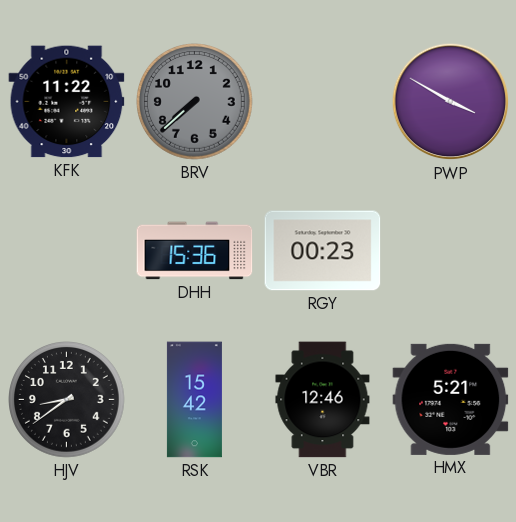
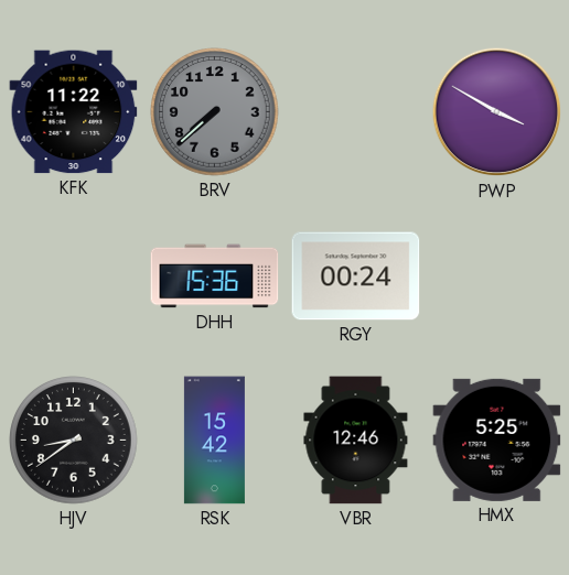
RGY: 00:23 -> 00:24
HMX: 5:21 -> 5:25
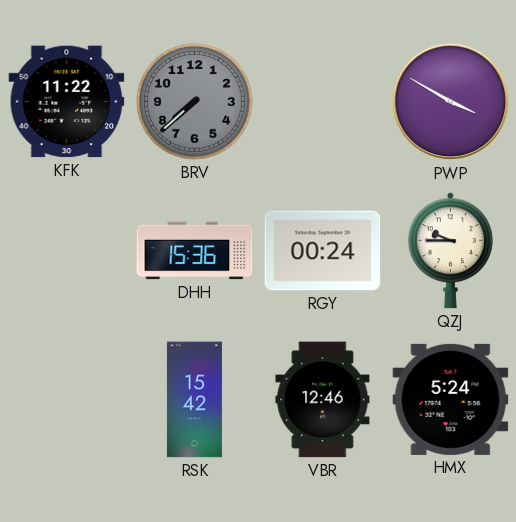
QZJ: none -> 9:45
HJV: 8:39 -> none
HMX: 5:25 -> 5:24
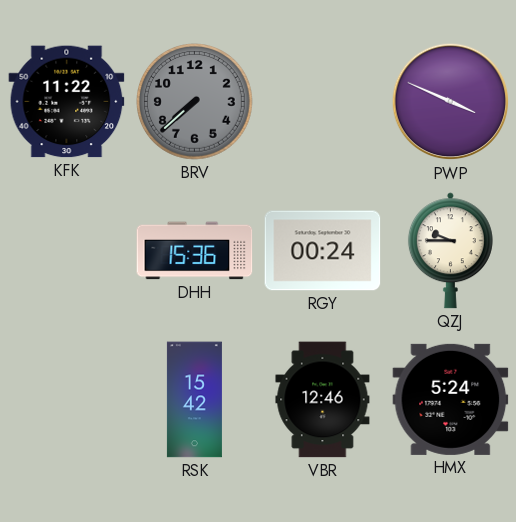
PWP: 3:50 -> 3:49
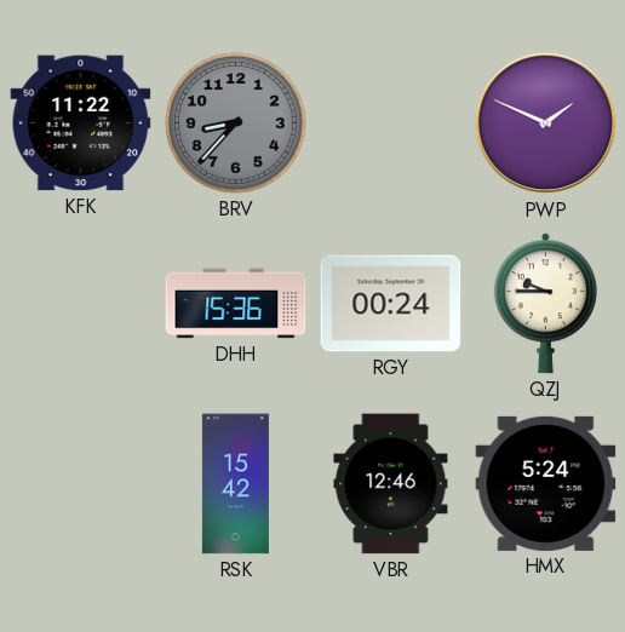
BRV: 7:38 -> 8:37
PWP: 3:49 -> 1:49
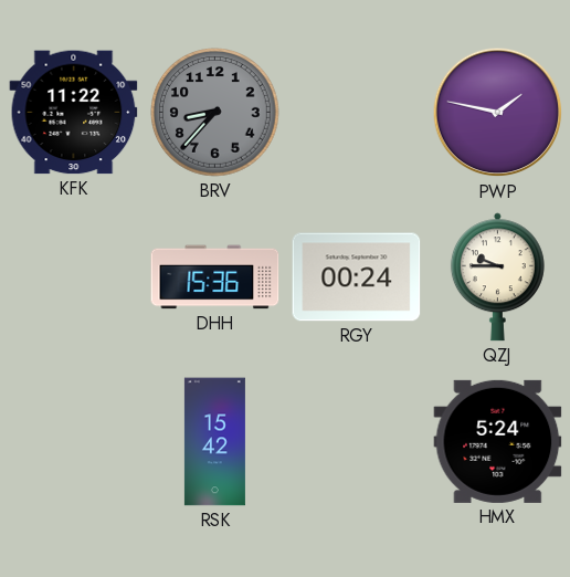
PWP: 1:49 -> 1:47
VBR: 12:46 -> none
